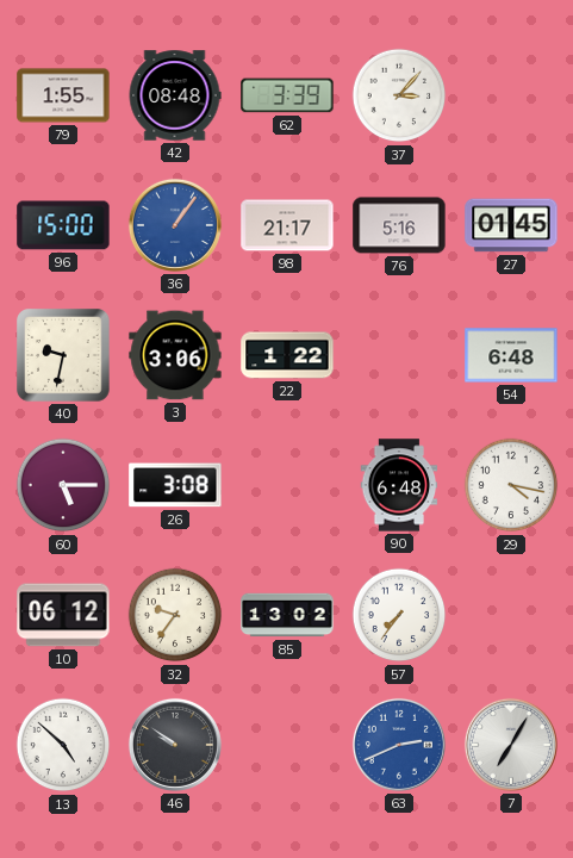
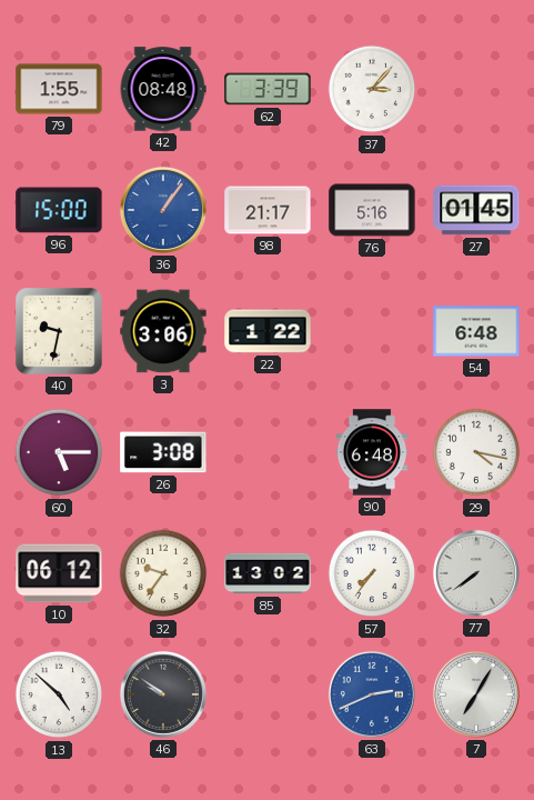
77: none -> 7:39
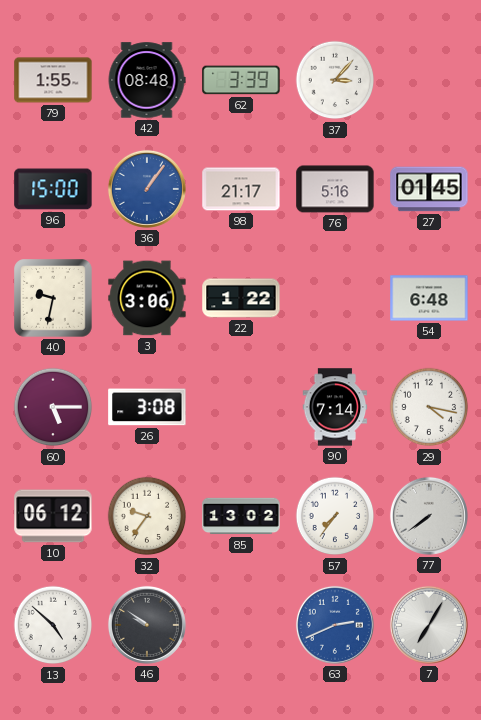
90: 6:48 -> 7:14
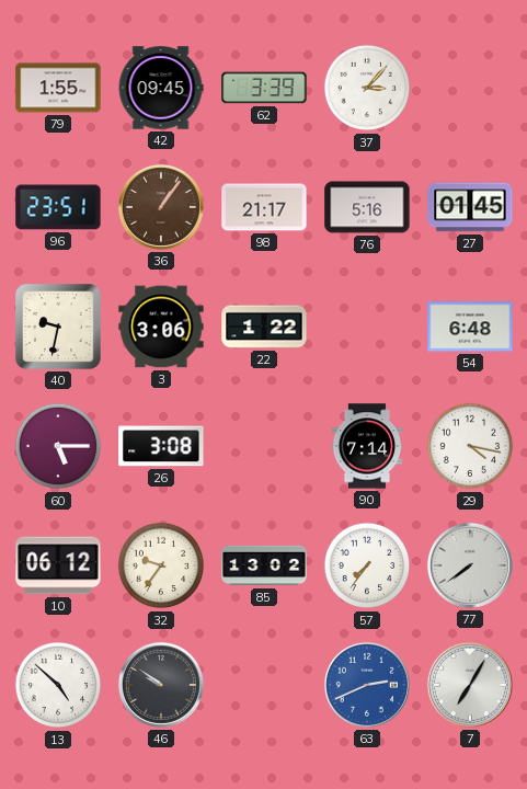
42: 08:48 -> 09:45
96: 15:00 -> 23:51
36 dial: blue -> brown
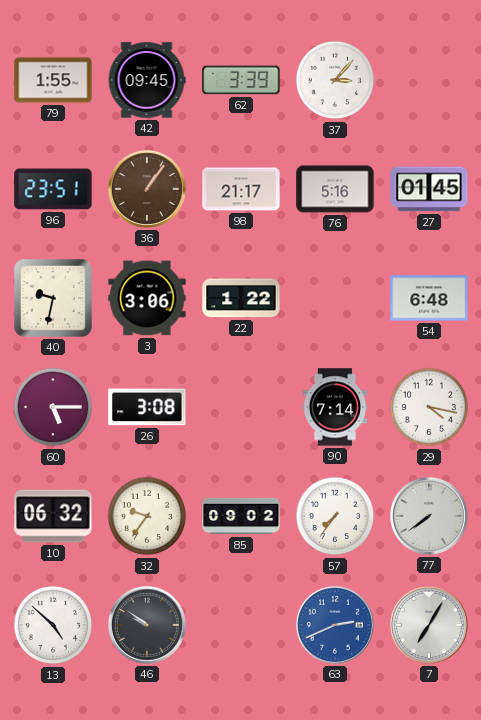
10: 06:12 -> 06:32
85: 13:02 -> 09:02
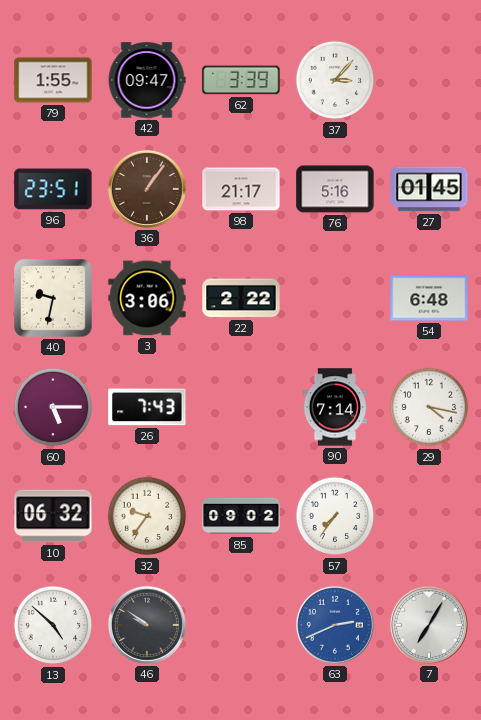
42: 09:45 -> 09:47
22: 1:22 -> 2:22
26: 3:08 -> 7:43
77: 7:39 -> none
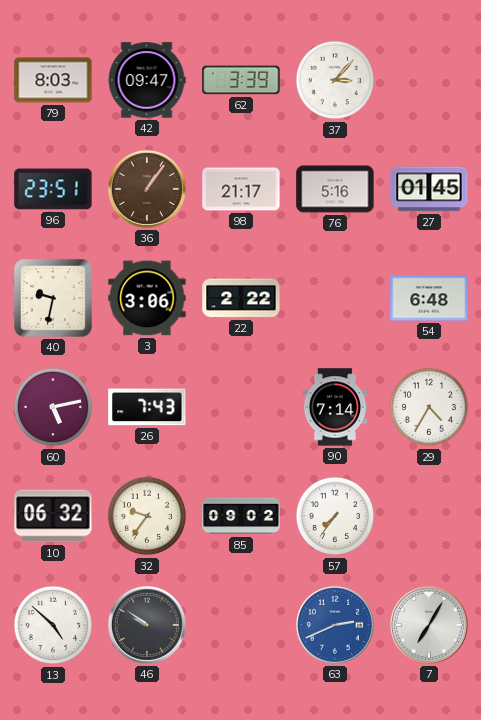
79: 1:55 -> 8:03
60: 5:15 -> 5:13
29: 4:17 -> 4:35
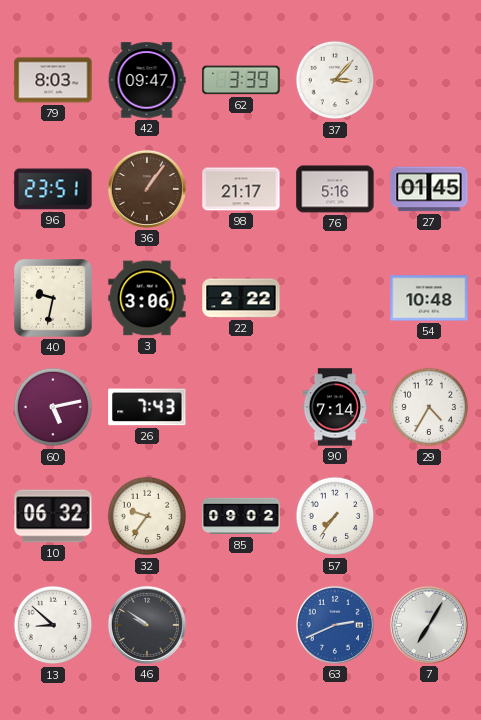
54: 6:48 -> 10:48
13: 4:52 -> 8:52
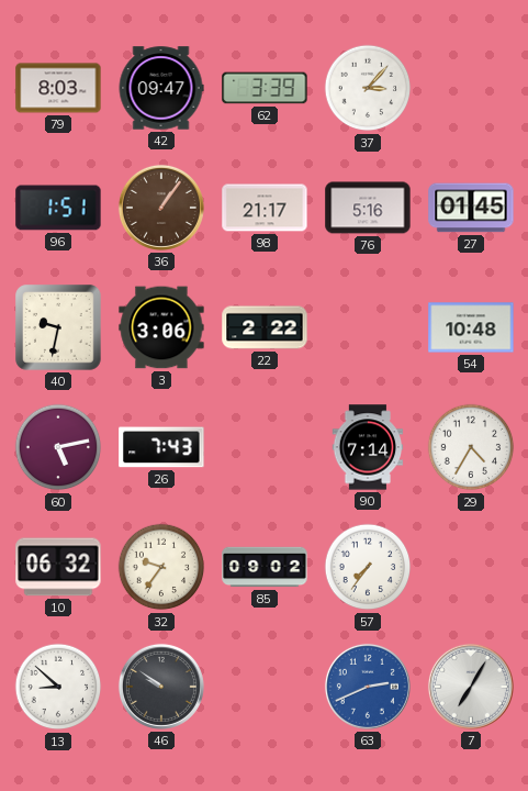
96: 23:51 -> 1:51
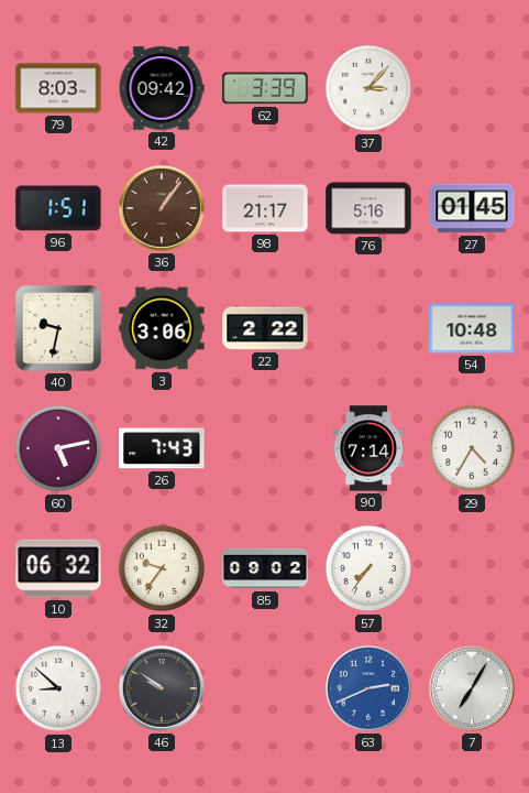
42: 09:47 -> 09:42
